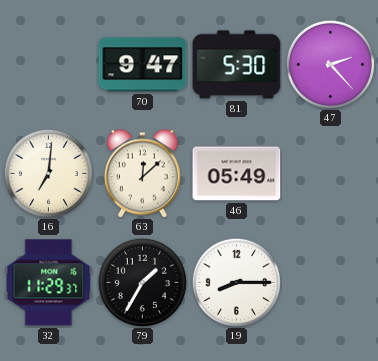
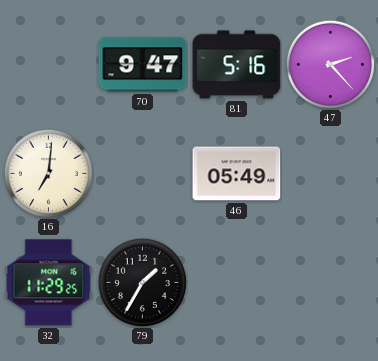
81: 5:30 -> 5:16
63: 12:08 -> none
32: 11:29:37 -> 11:29:25
19: 8:15 -> none
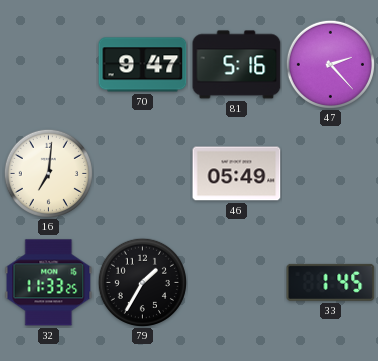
32: 11:29 -> 11:33
33: none -> 1:45
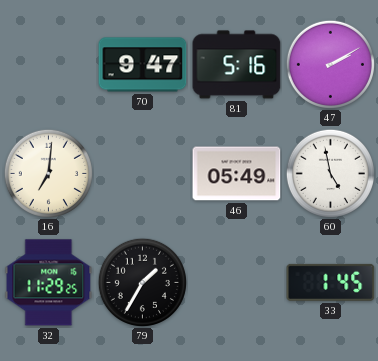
47: 2:23 -> 2:10
60: none -> 4:58
32: 11:33 -> 11:29
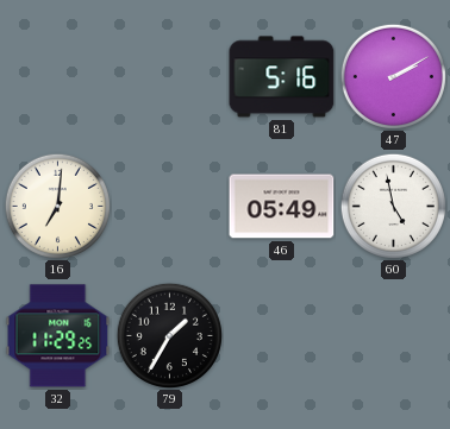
70: 9:47 -> none
33: 1:45 -> none
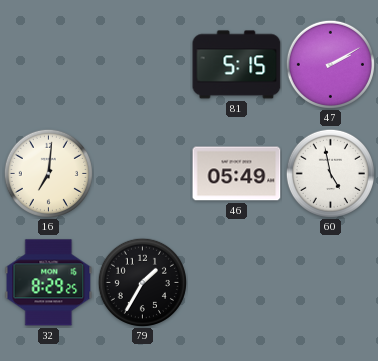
81: 5:16 -> 5:15
32: 11:29 -> 8:29
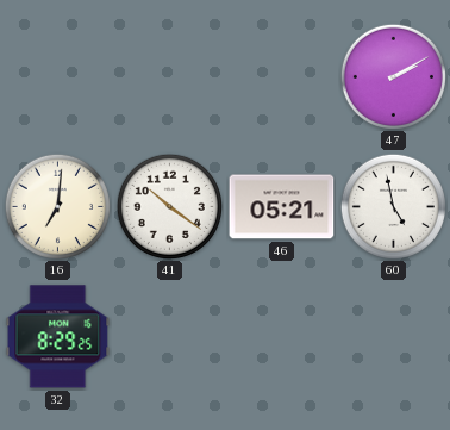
81: 5:15 -> none
41: none -> 10:21
46: 05:49 -> 05:21
79: 1:35 -> none
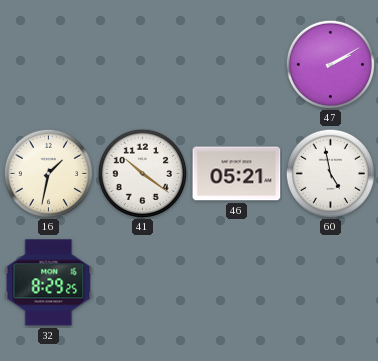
16: 7:01 -> 1:32
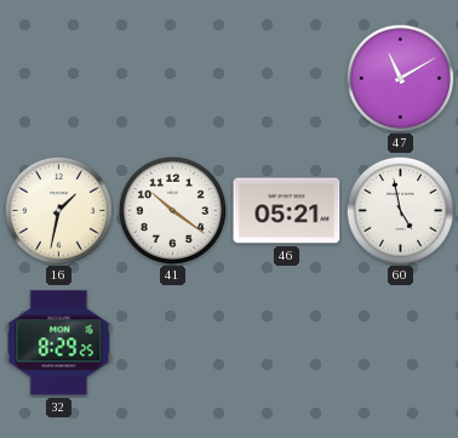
47: 2:10 -> 11:10
